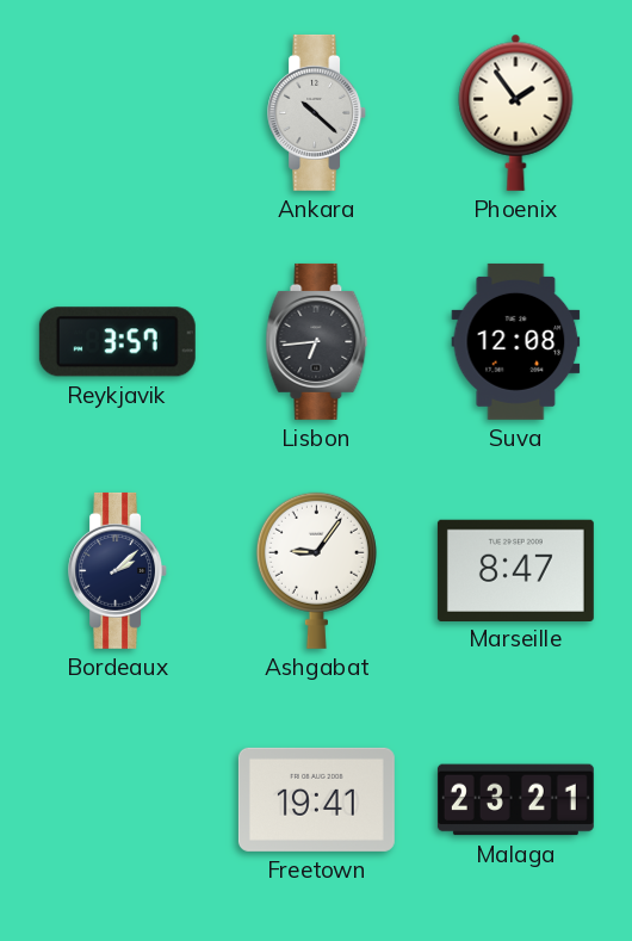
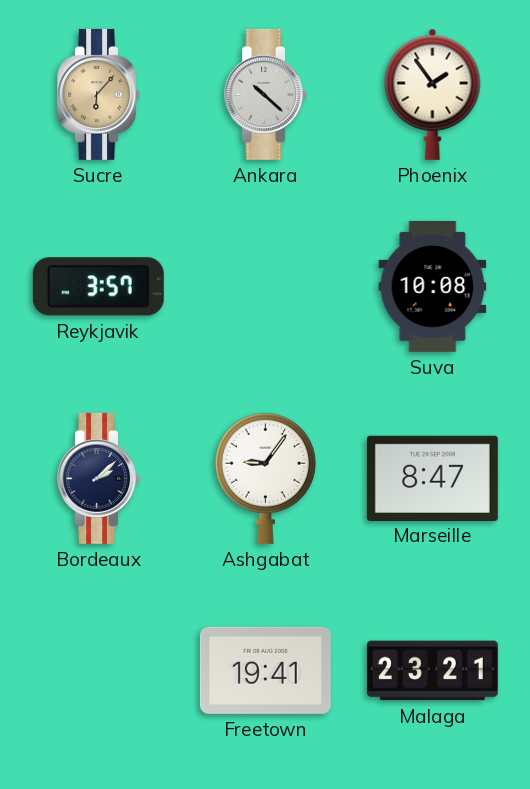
Sucre: none -> 6:07
Lisbon: 6:44 -> none
Suva: 12:08 -> 10:08
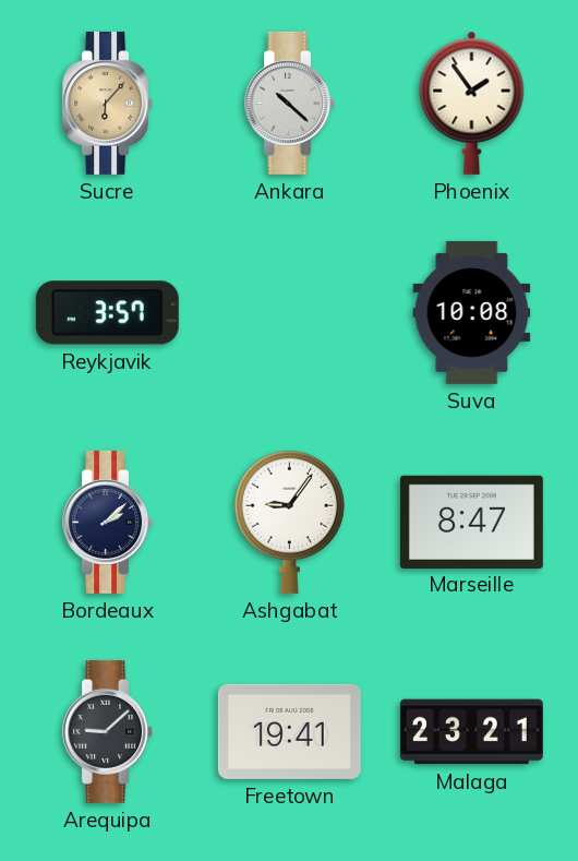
Arequipa: none -> 9:08
